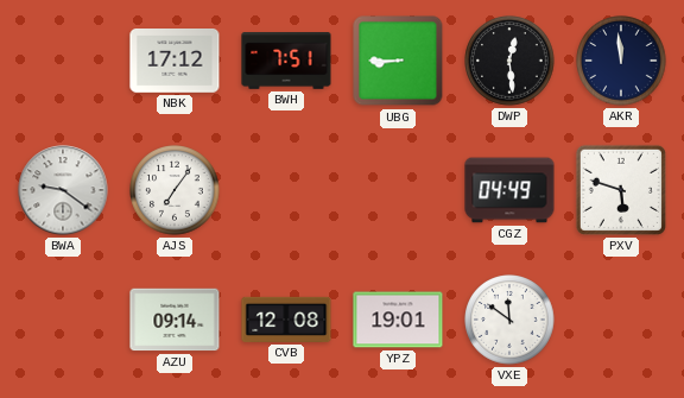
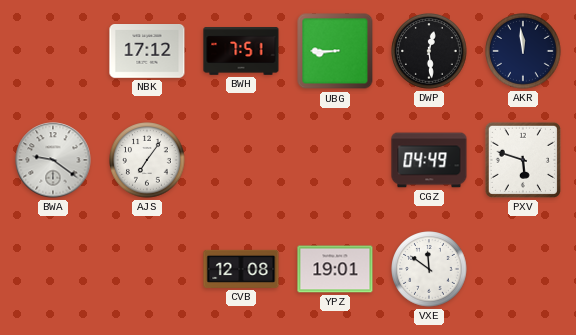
AZU: 09:14 -> none
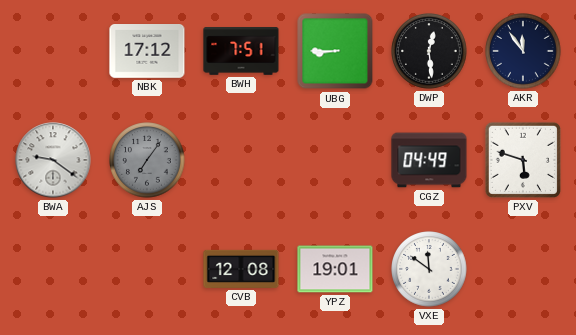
AKR: 11:59 -> 11:54
AJS dial: white -> grey
